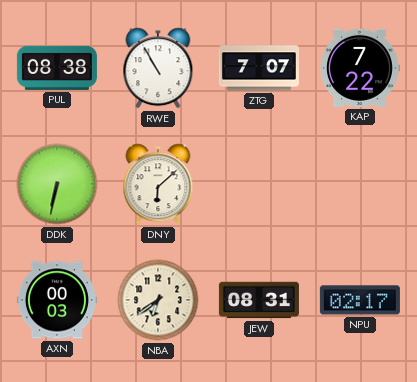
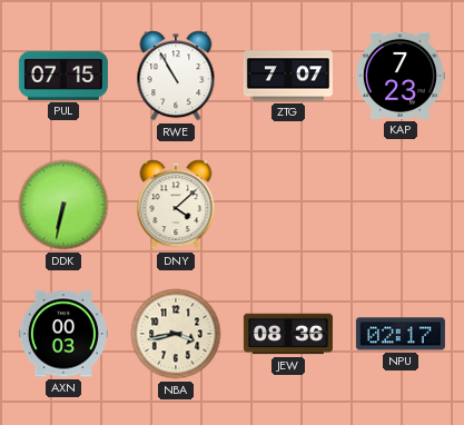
PUL: 08:38 -> 07:15
KAP: 7:22 -> 7:23
DNY: 6:08 -> 4:08
NBA: 6:39 -> 3:43
JEW: 08:31 -> 08:36
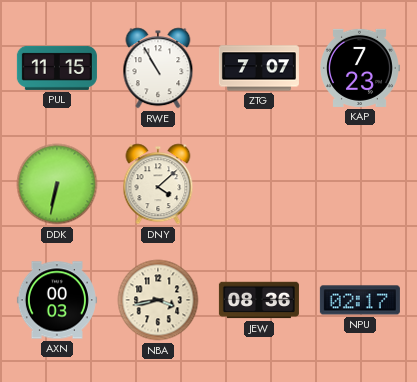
PUL: 07:15 -> 11:15
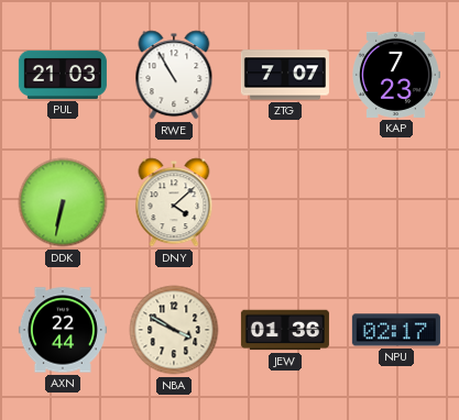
PUL: 11:15 -> 21:03
AXN: 00:03 -> 22:44
NBA: 3:43 -> 3:50
JEW: 08:36 -> 01:36
